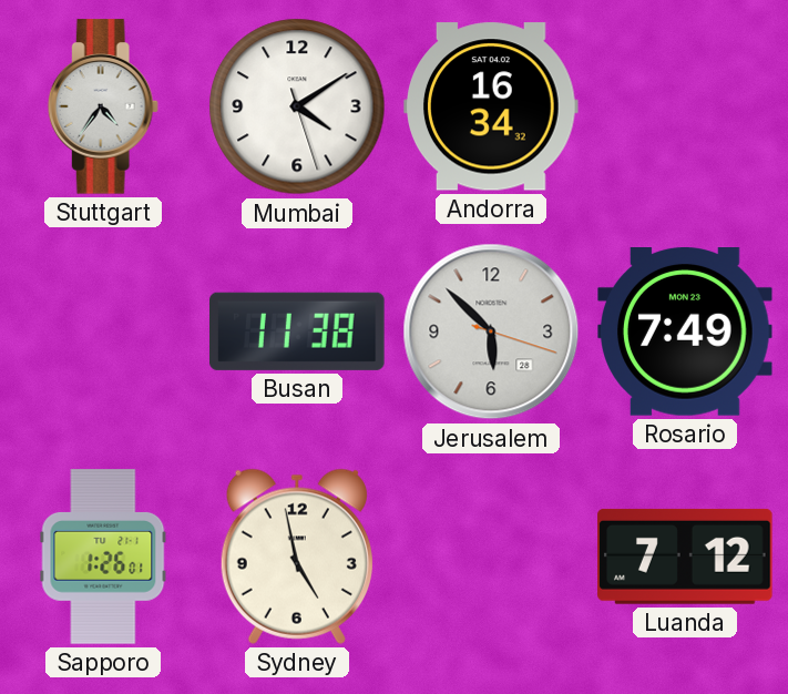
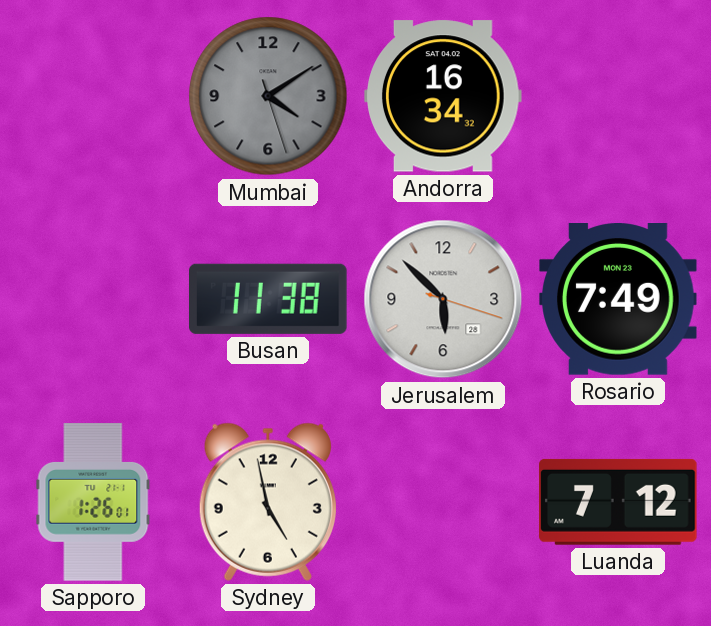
Stuttgart: 4:36 -> none
Mumbai dial: white -> grey
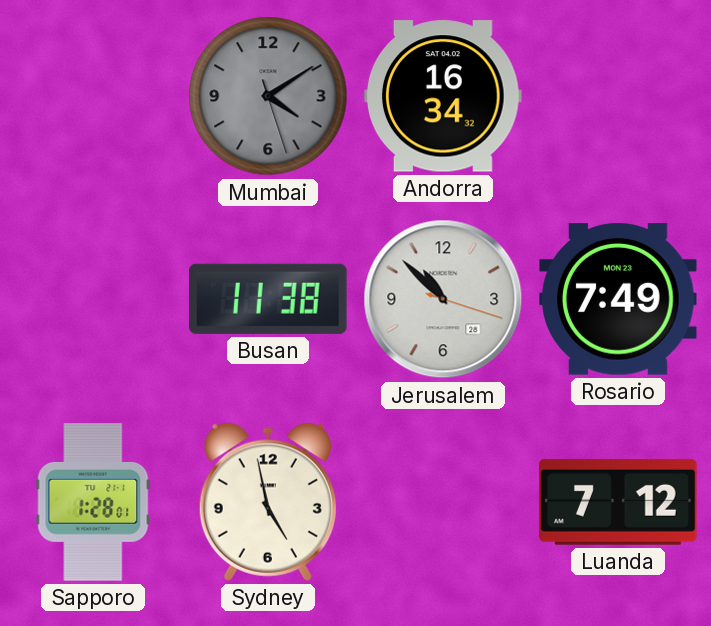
Jerusalem: 5:52 -> 10:52
Sapporo: 1:26 -> 1:28
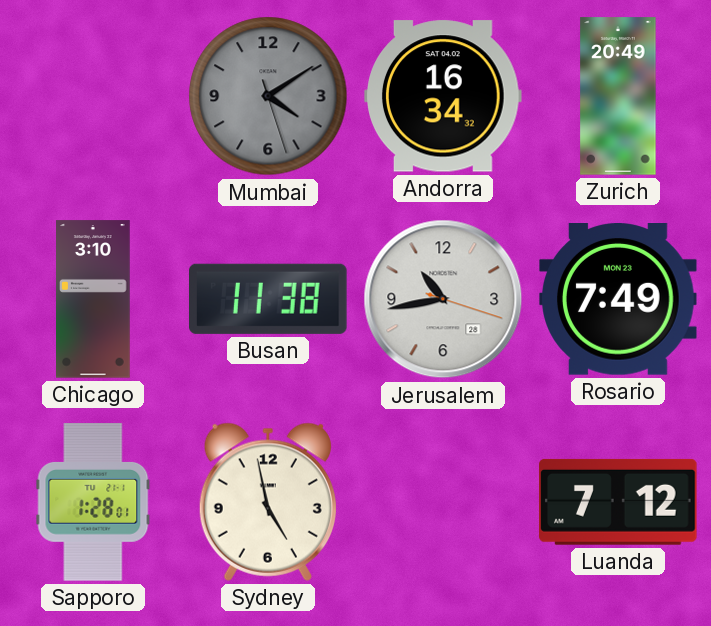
Zurich: none -> 20:49
Chicago: none -> 3:10
Jerusalem: 10:52 -> 10:43
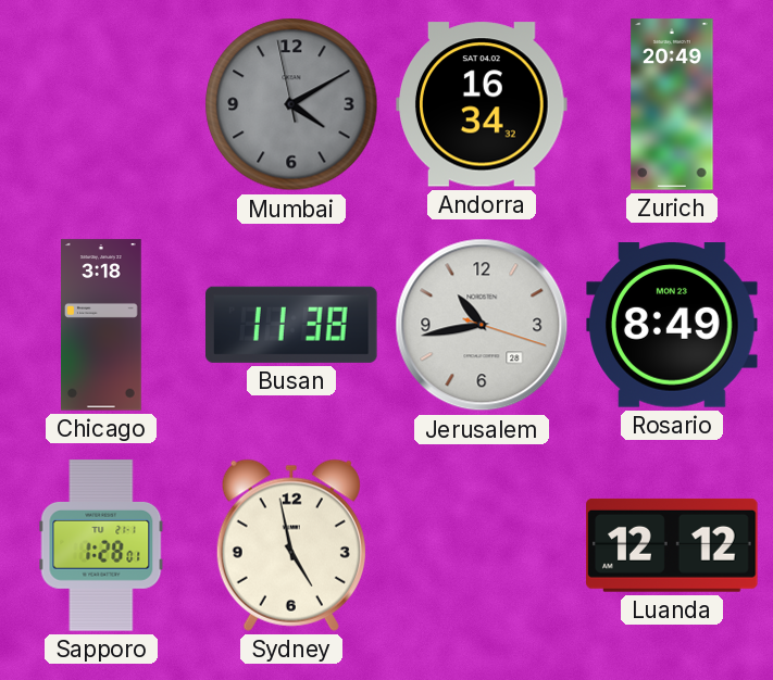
Mumbai: 4:09:27 -> 4:09:58
Chicago: 3:10 -> 3:18
Rosario: 7:49 -> 8:49
Luanda: 7:12 -> 12:12
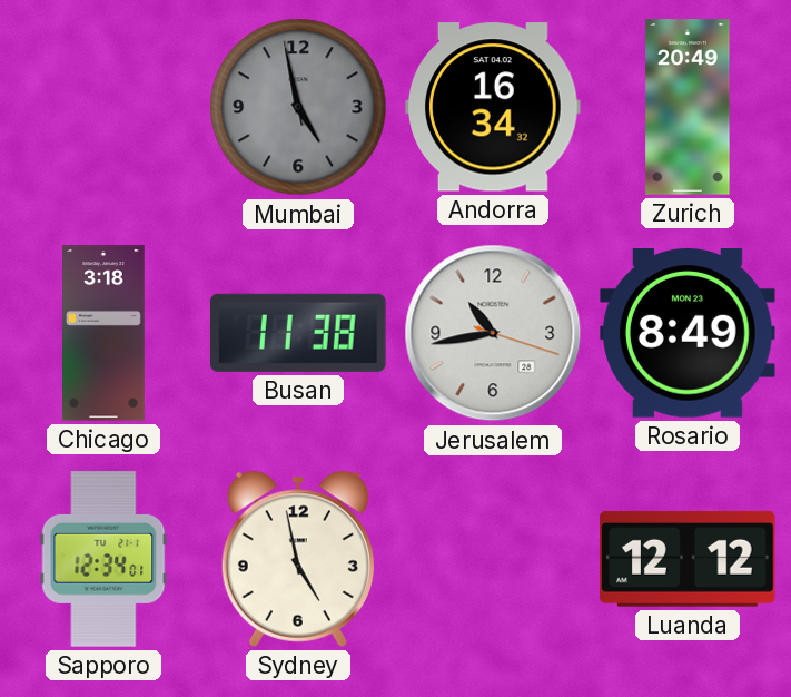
Mumbai: 4:09 -> 4:57
Sapporo: 1:28 -> 12:34
